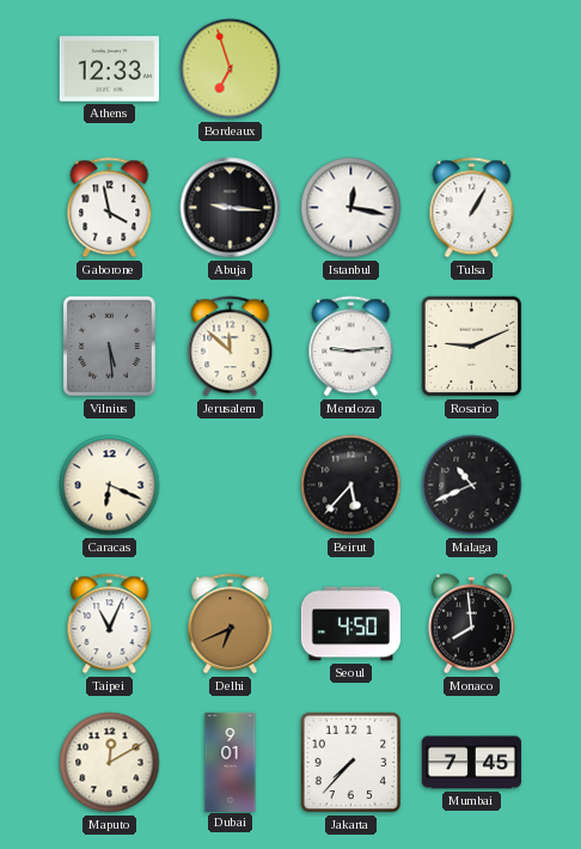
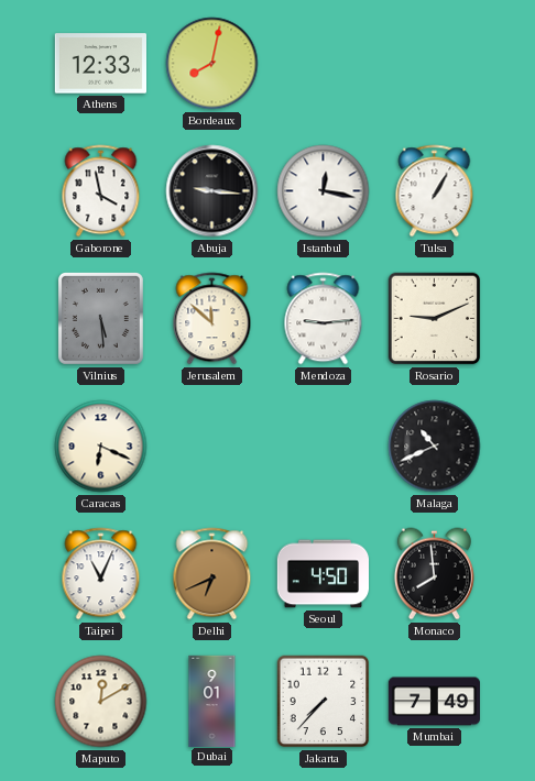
Bordeaux: 6:57 -> 8:02
Beirut: 5:37 -> none
Mumbai: 7:45 -> 7:49
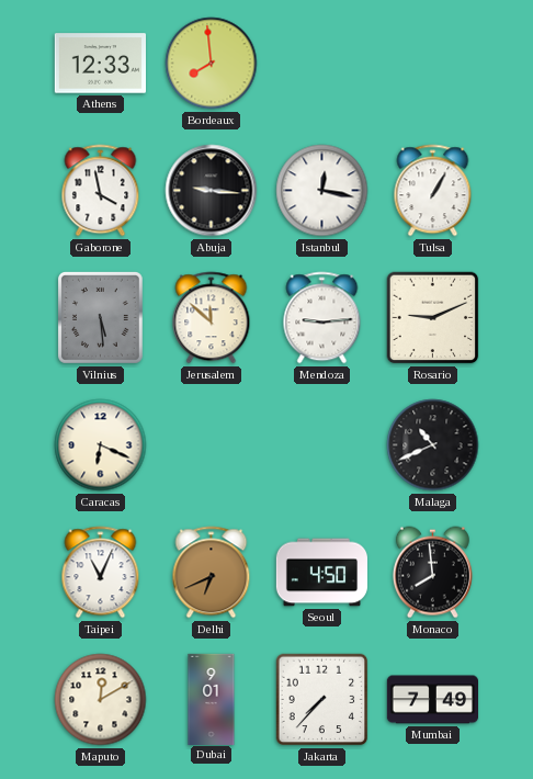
Bordeaux: 8:02 -> 7:59
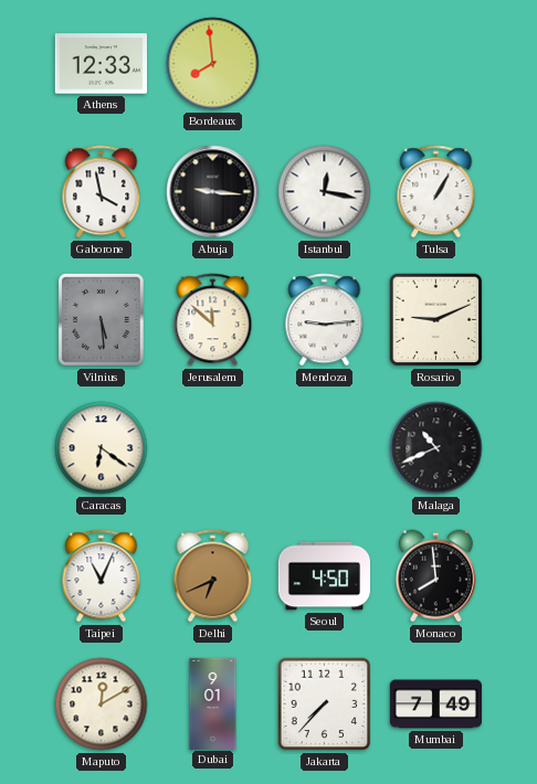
Caracas: 6:19 -> 6:21
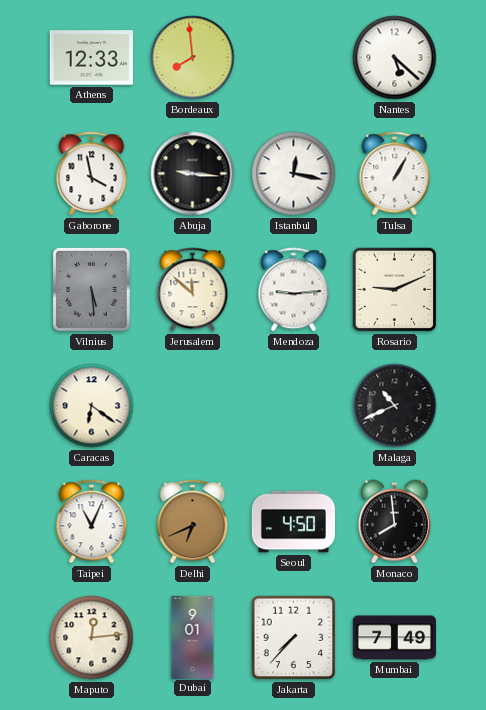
Nantes: none -> 5:22
Maputo: 12:10 -> 12:14
